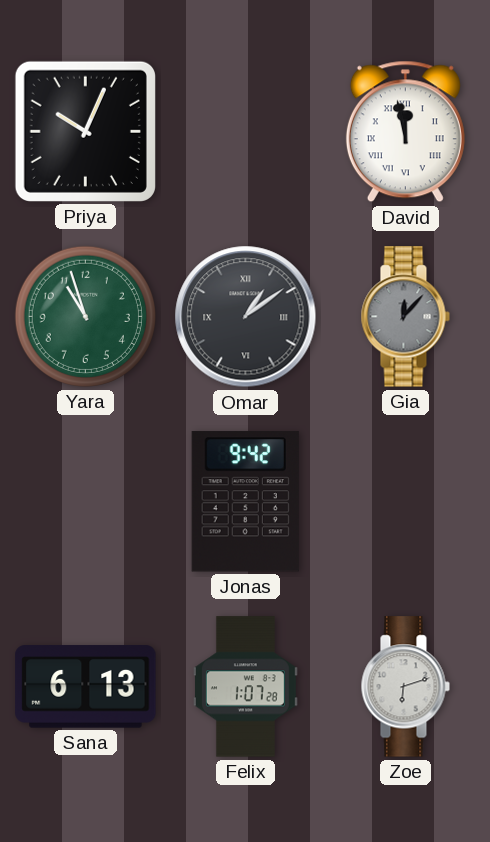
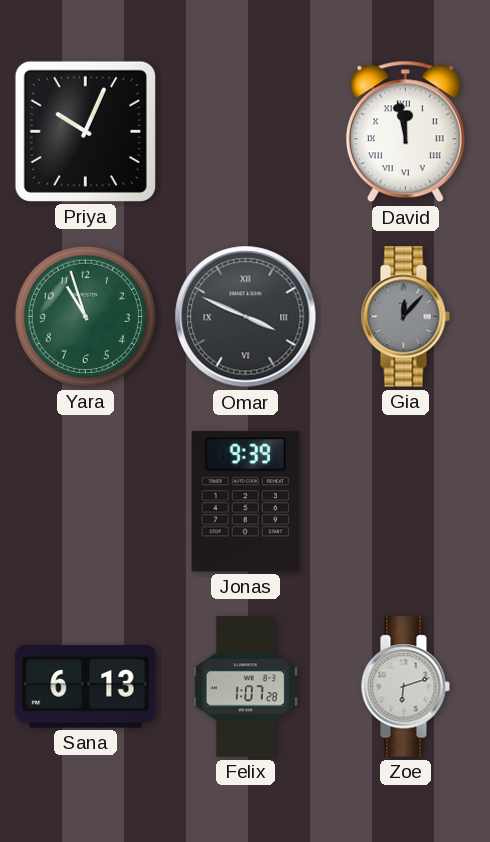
Omar: 1:09 -> 3:49
Jonas: 9:42 -> 9:39
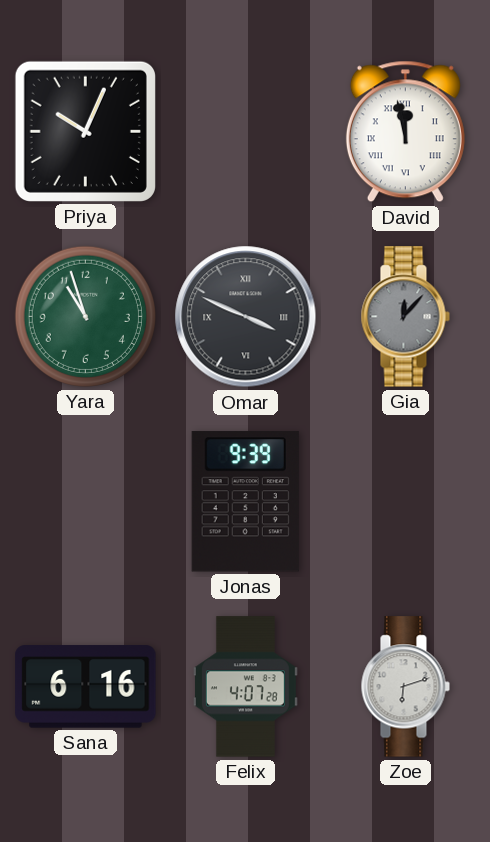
Sana: 6:13 -> 6:16
Felix: 1:07 -> 4:07
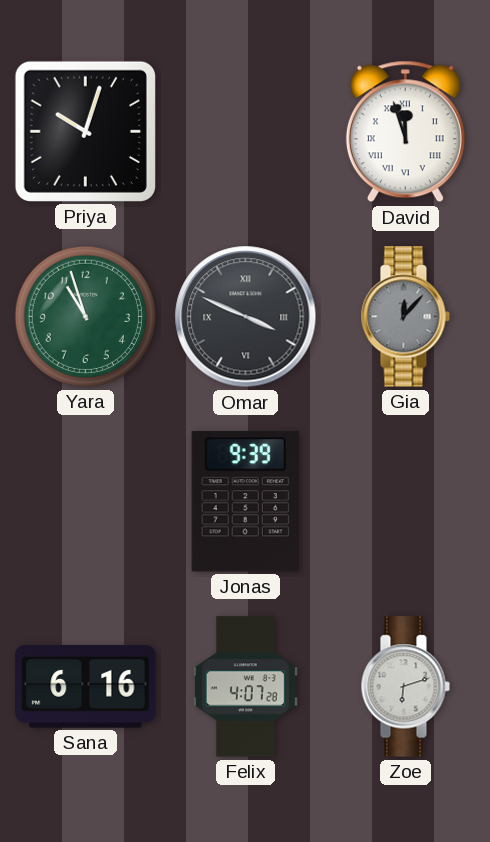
Priya: 10:04 -> 10:03
David: 11:58 -> 11:57
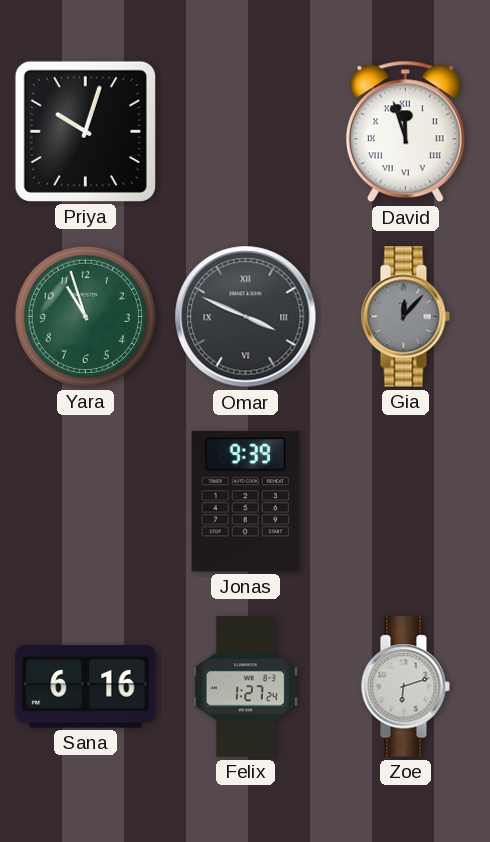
Felix: 4:07 -> 1:27
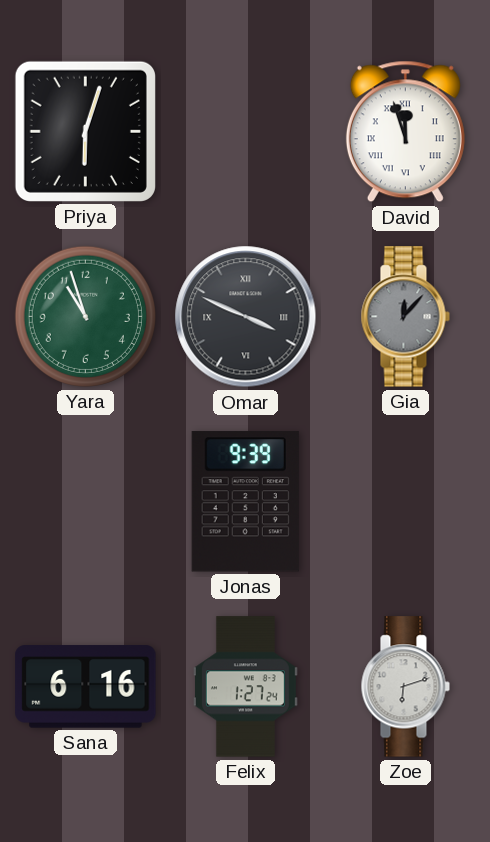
Priya: 10:03 -> 6:03
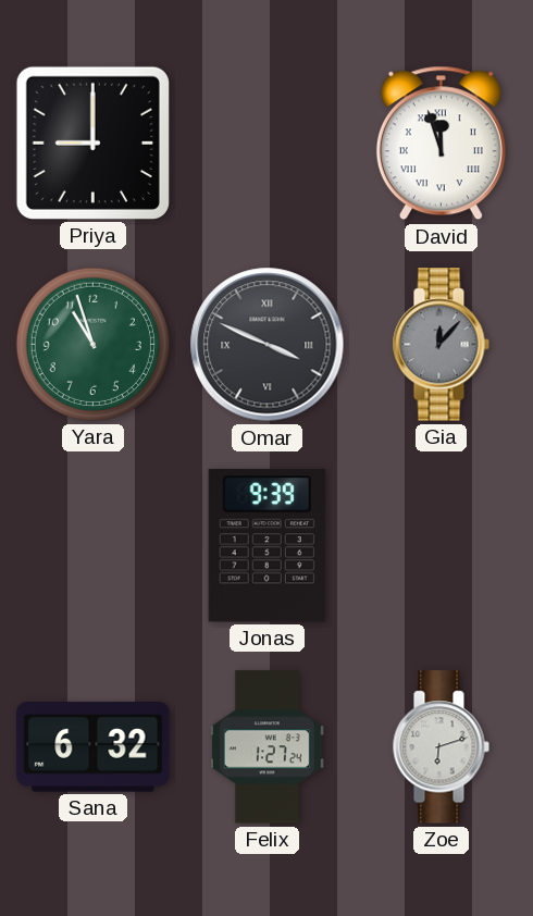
Priya: 6:03 -> 9:00
Sana: 6:16 -> 6:32
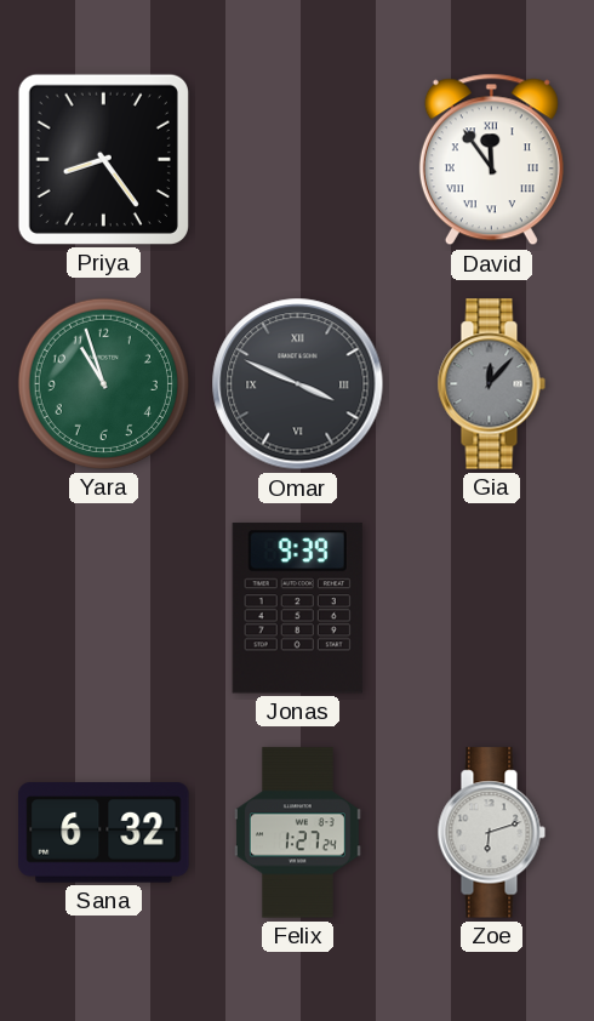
Priya: 9:00 -> 8:24
David: 11:57 -> 11:54
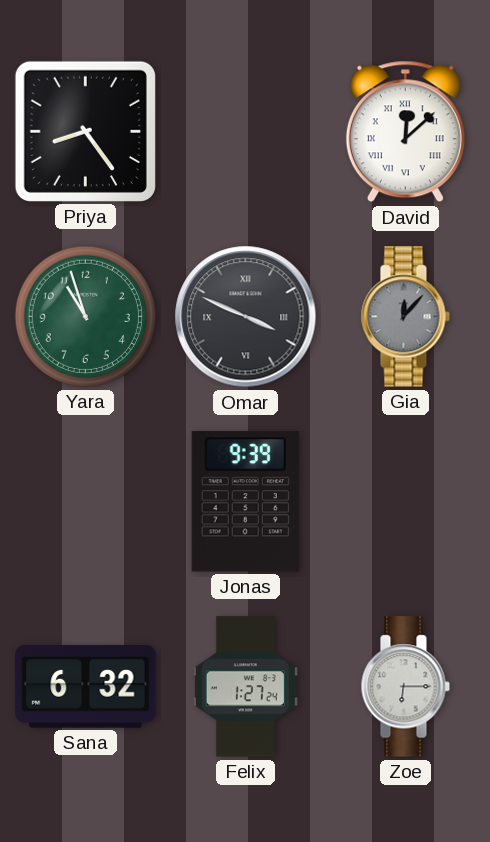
David: 11:54 -> 12:08
Zoe: 6:12 -> 6:15
